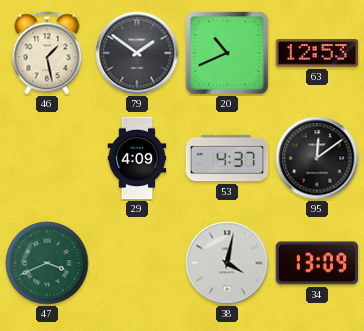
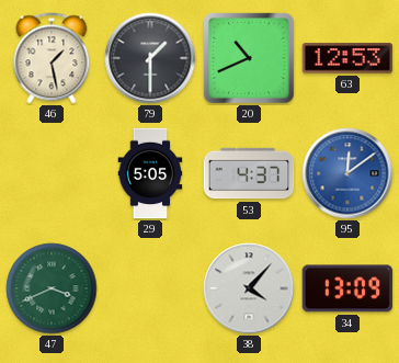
79: 1:51 -> 1:30
29: 4:09 -> 5:05
95 dial: black -> blue
38: 4:02 -> 4:07
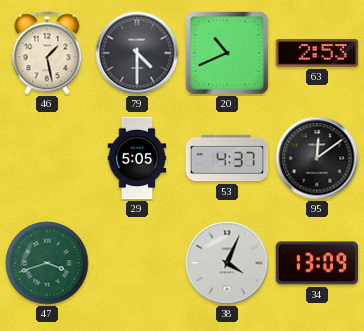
79: 1:30 -> 4:30
63: 12:53 -> 2:53
95 dial: blue -> black
47: 3:41 -> 3:42
38: 4:07 -> 4:04
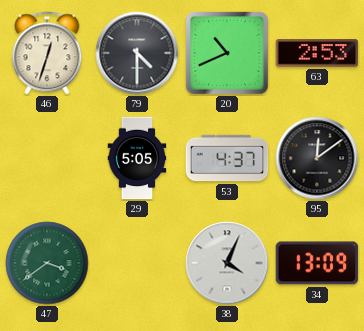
46: 1:28 -> 12:33
47: 3:42 -> 3:39
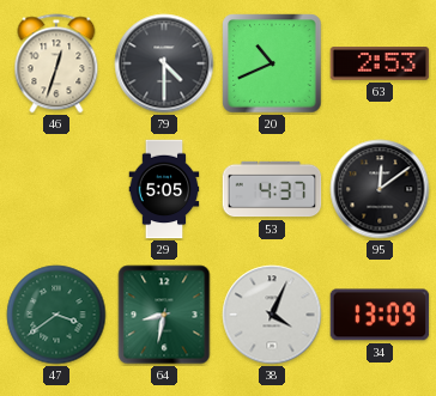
64: none -> 8:32
